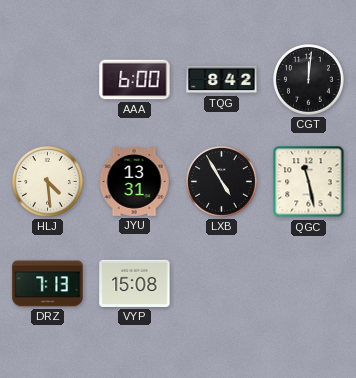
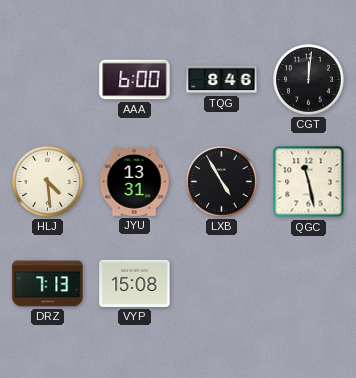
TQG: 8:42 -> 8:46
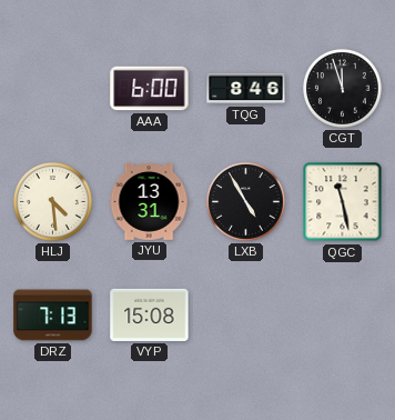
CGT: 12:01 -> 11:57
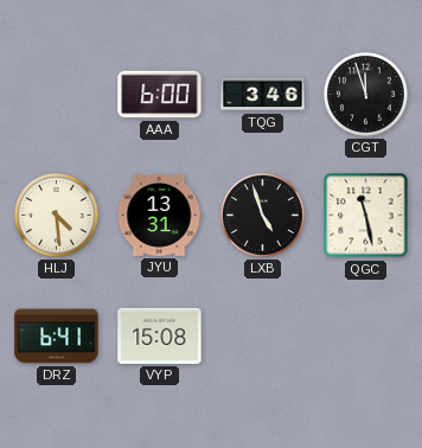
TQG: 8:46 -> 3:46
LXB: 4:55 -> 4:57
DRZ: 7:13 -> 6:41
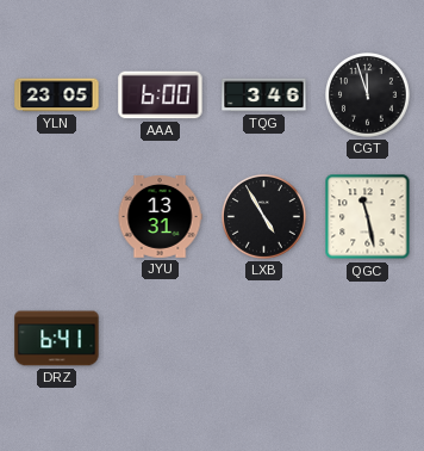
YLN: none -> 23:05
HLJ: 4:29 -> none
LXB: 4:57 -> 4:55
VYP: 15:08 -> none
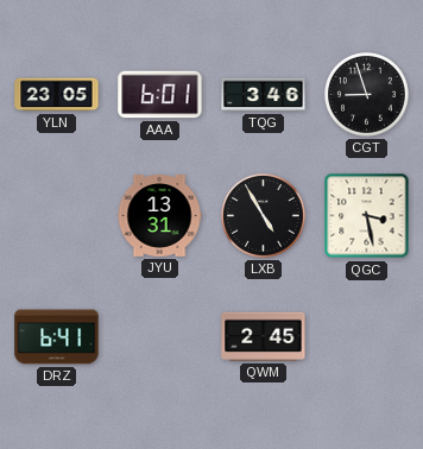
AAA: 6:00 -> 6:01
CGT: 11:57 -> 8:57
QGC: 11:28 -> 3:28
QWM: none -> 2:45
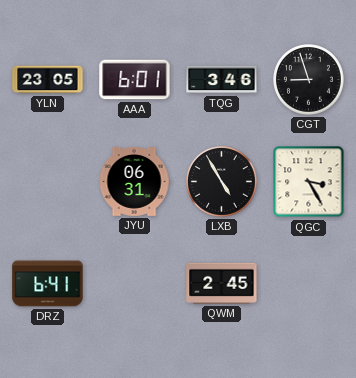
JYU: 13:31 -> 06:31
QGC: 3:28 -> 3:25
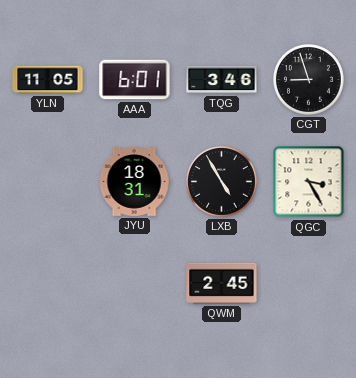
YLN: 23:05 -> 11:05
JYU: 06:31 -> 18:31
DRZ: 6:41 -> none
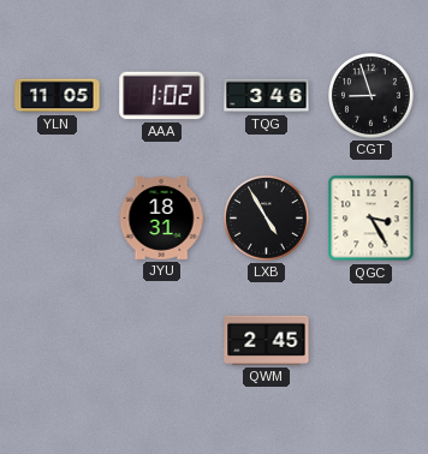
AAA: 6:01 -> 1:02
